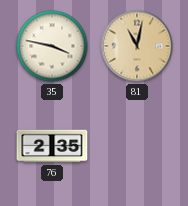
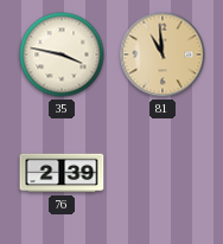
81: 11:02 -> 10:59
76: 2:35 -> 2:39
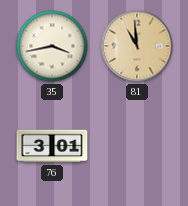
35: 3:47 -> 3:43
76: 2:39 -> 3:01
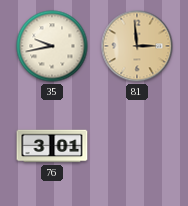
35: 3:43 -> 9:43
81: 10:59 -> 2:59
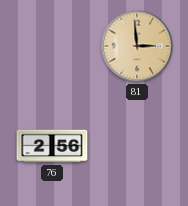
35: 9:43 -> none
76: 3:01 -> 2:56
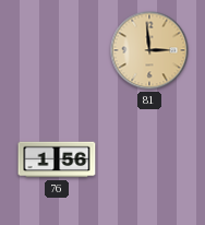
76: 2:56 -> 1:56
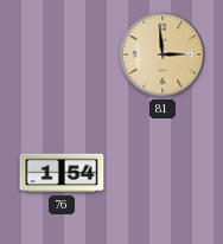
76: 1:56 -> 1:54
